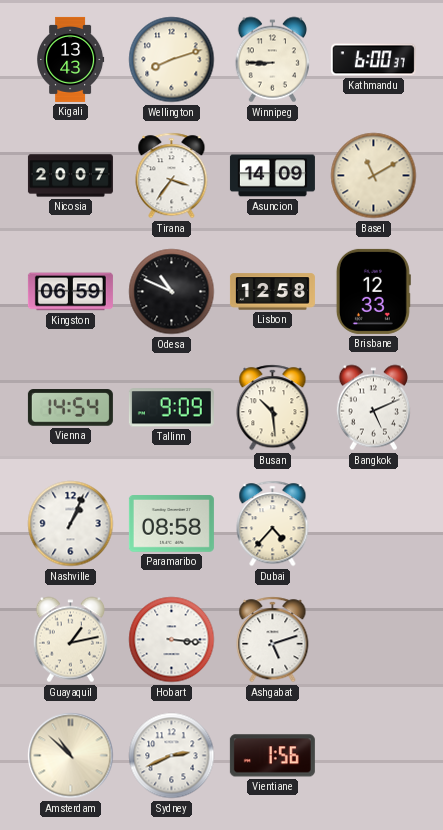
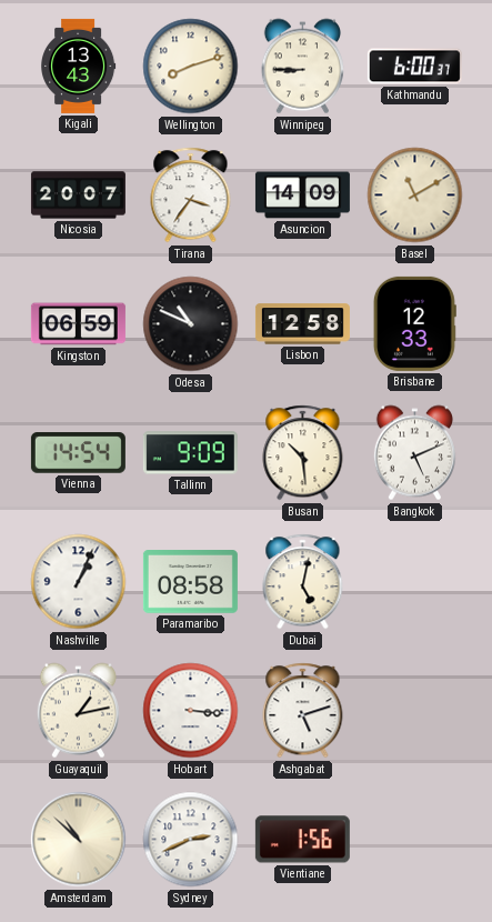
Dubai: 4:37 -> 5:02
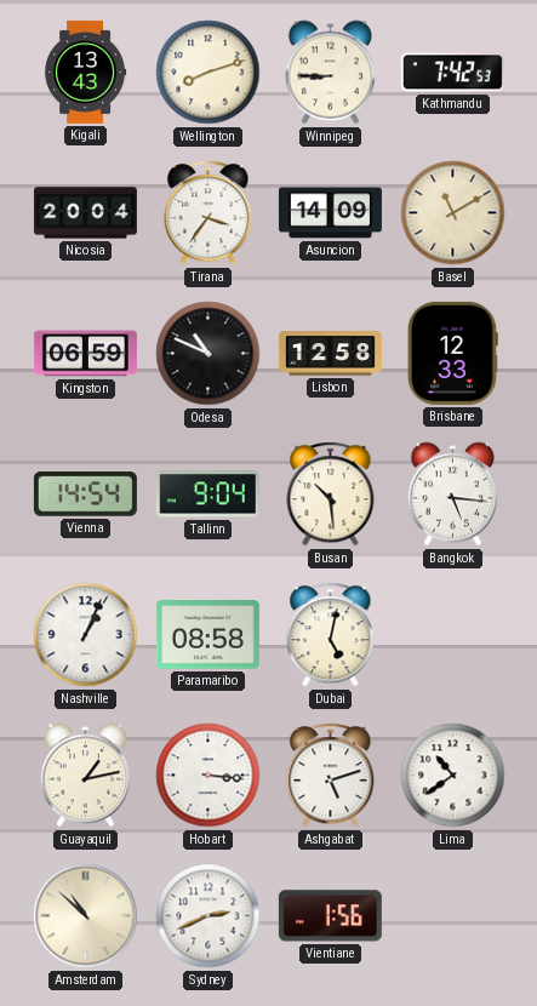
Kathmandu: 6:00 -> 7:42
Nicosia: 20:07 -> 20:04
Tallinn: 9:09 -> 9:04
Bangkok: 5:11 -> 5:16
Lima: none -> 10:39
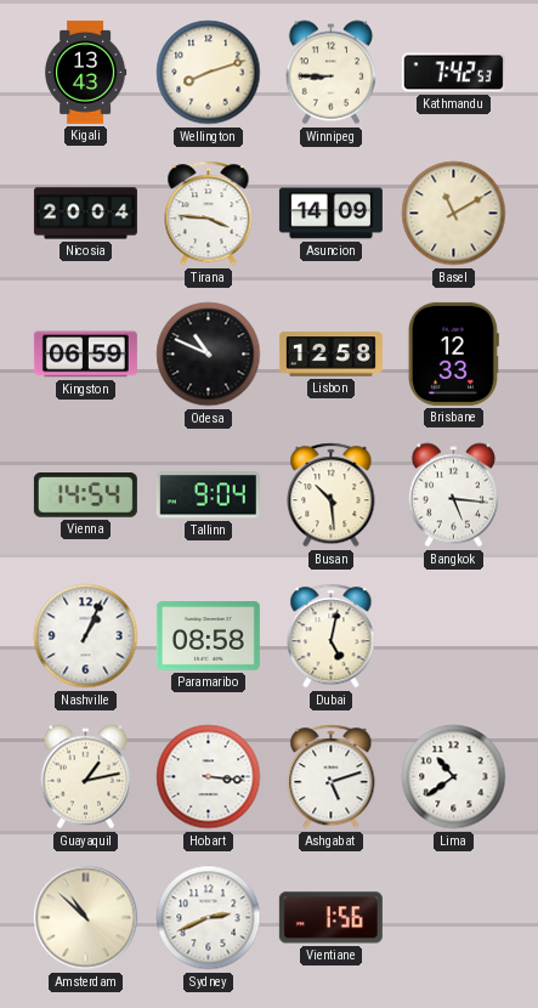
Tirana: 3:36 -> 3:46
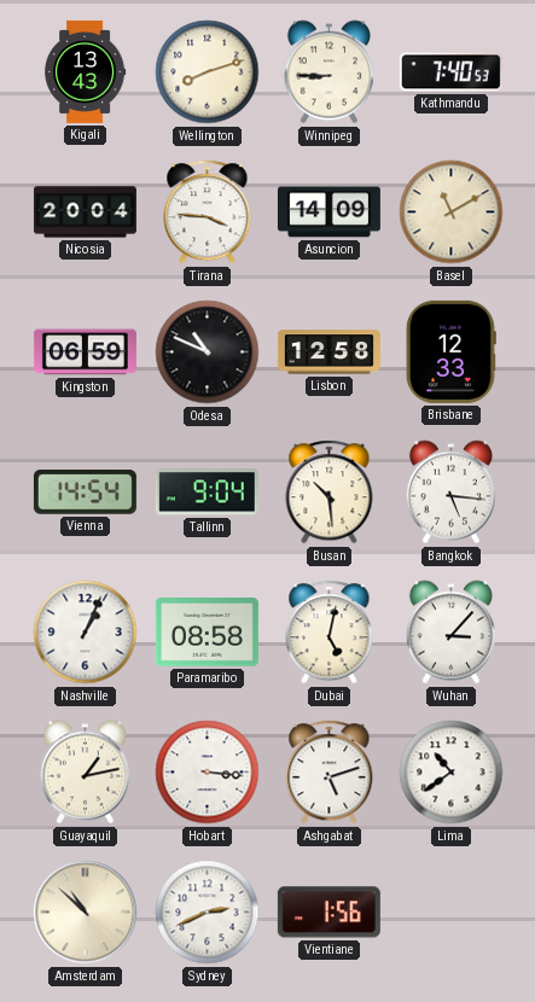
Kathmandu: 7:42 -> 7:40
Wuhan: none -> 3:07
